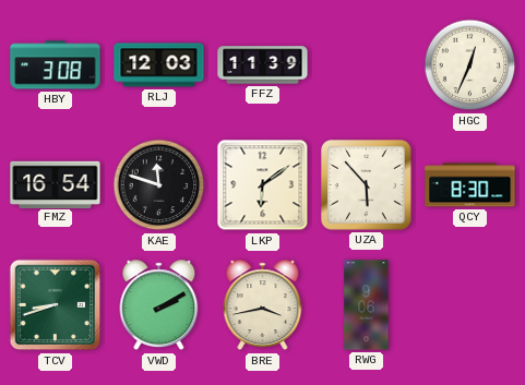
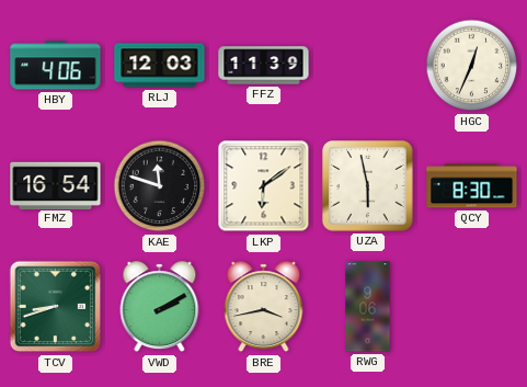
HBY: 3:08 -> 4:06
UZA: 5:53 -> 5:58
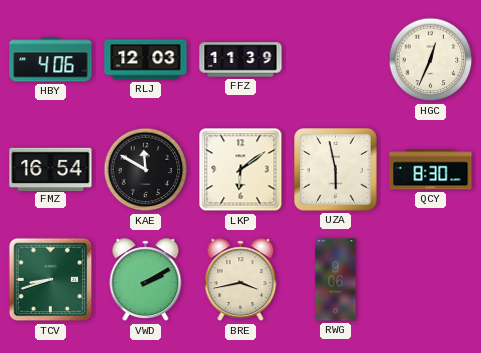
KAE: 11:48 -> 11:50
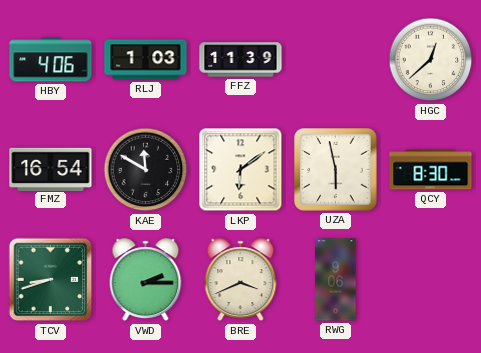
RLJ: 12:03 -> 1:03
HGC: 12:34 -> 12:38
VWD: 2:10 -> 2:15
BRE: 3:43 -> 3:41
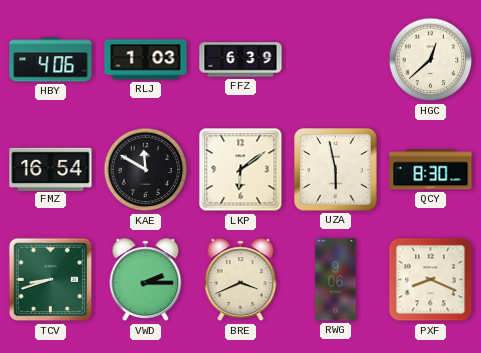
FFZ: 11:39 -> 6:39
PXF: none -> 8:19
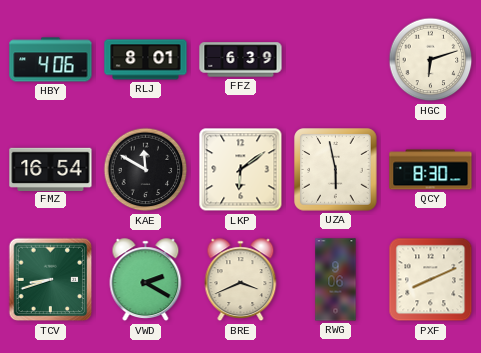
RLJ: 1:03 -> 8:01
HGC: 12:38 -> 6:12
VWD: 2:15 -> 2:20
PXF: 8:19 -> 8:11
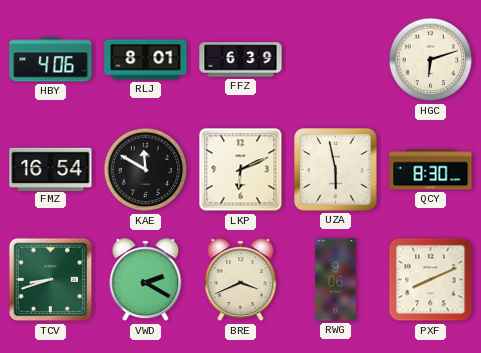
LKP: 6:09 -> 6:11
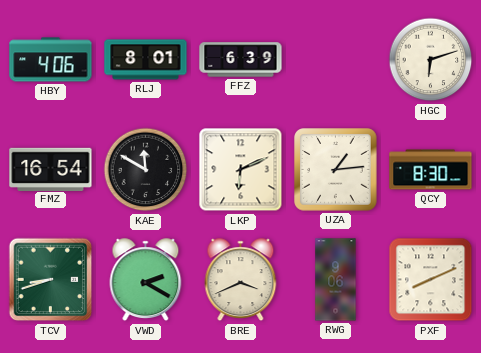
UZA: 5:58 -> 1:14
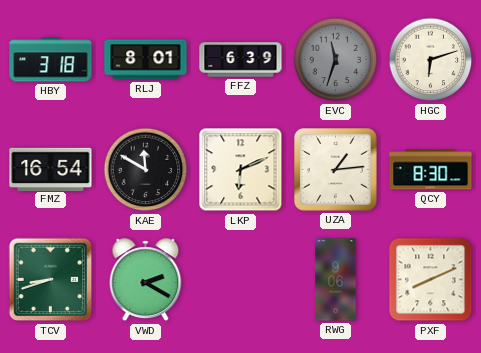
HBY: 4:06 -> 3:18
EVC: none -> 11:33
BRE: 3:41 -> none
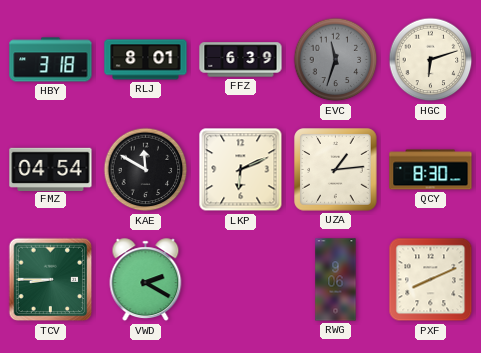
FMZ: 16:54 -> 04:54
TCV: 8:42 -> 8:45
